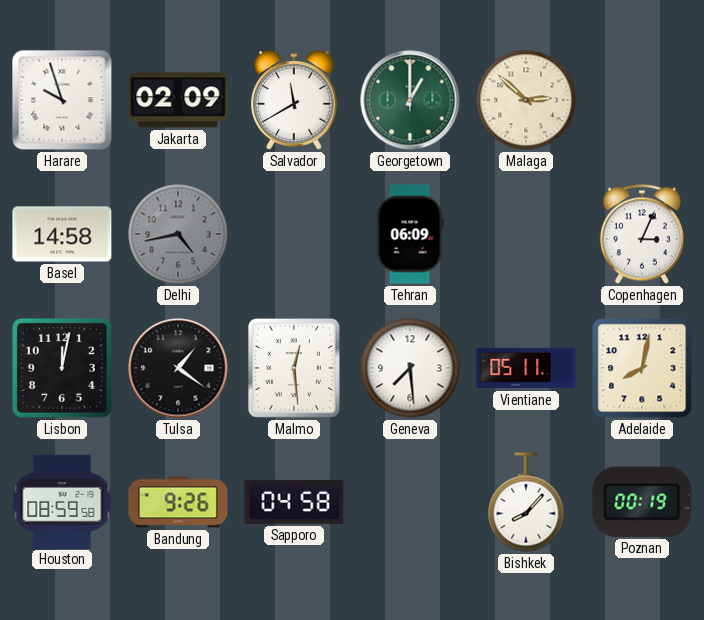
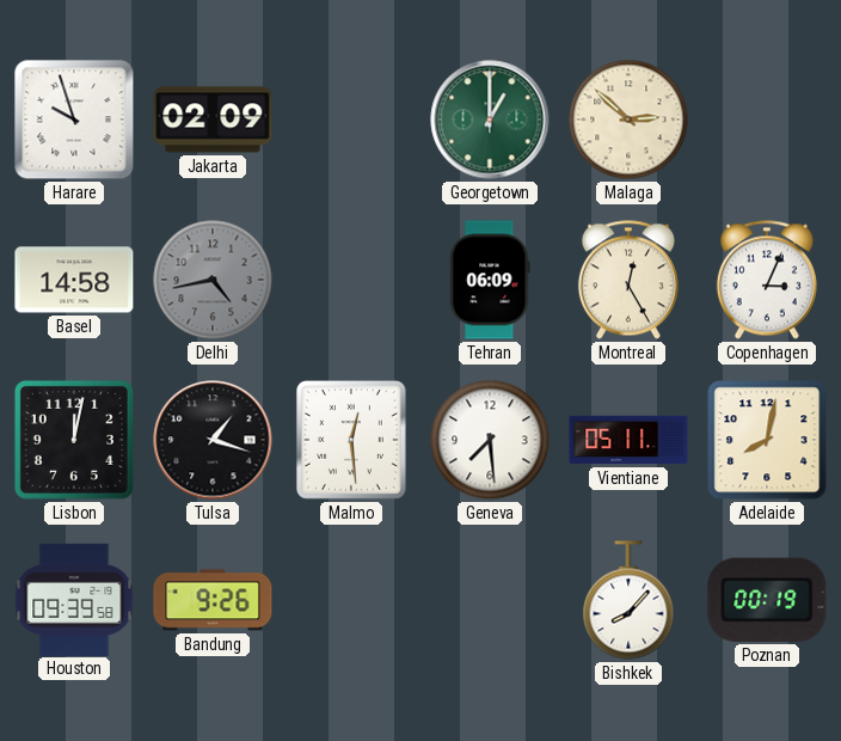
Salvador: 11:40 -> none
Montreal: none -> 12:25
Tulsa: 1:21 -> 1:18
Houston: 08:59 -> 09:39
Sapporo: 04:58 -> none
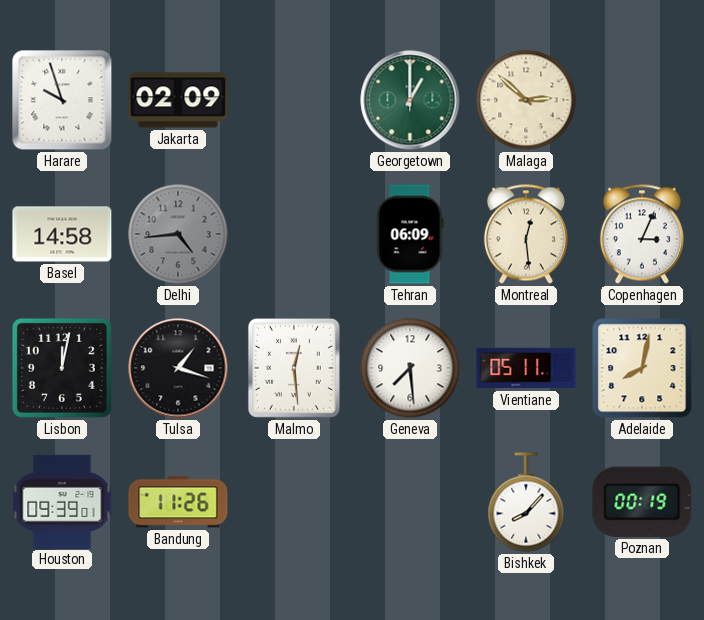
Delhi: 4:43 -> 4:44
Montreal: 12:25 -> 12:29
Houston: 09:39:58 -> 09:39:01
Bandung: 9:26 -> 11:26
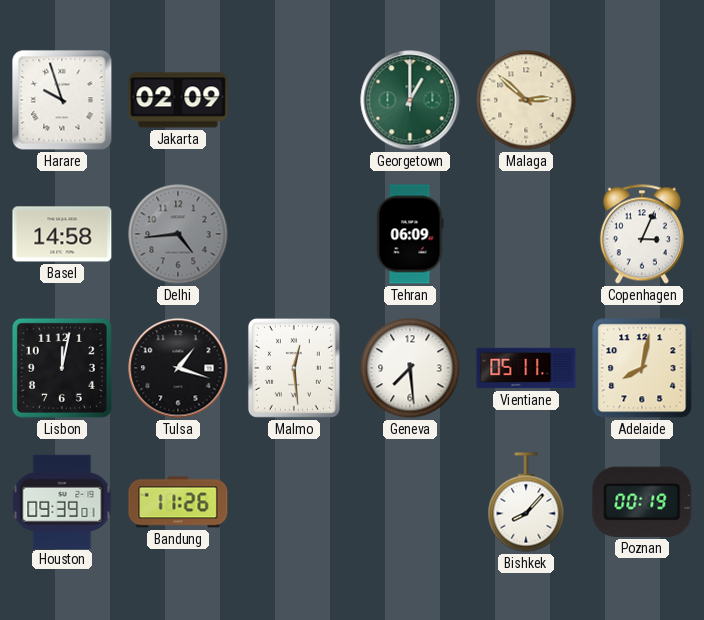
Montreal: 12:29 -> none
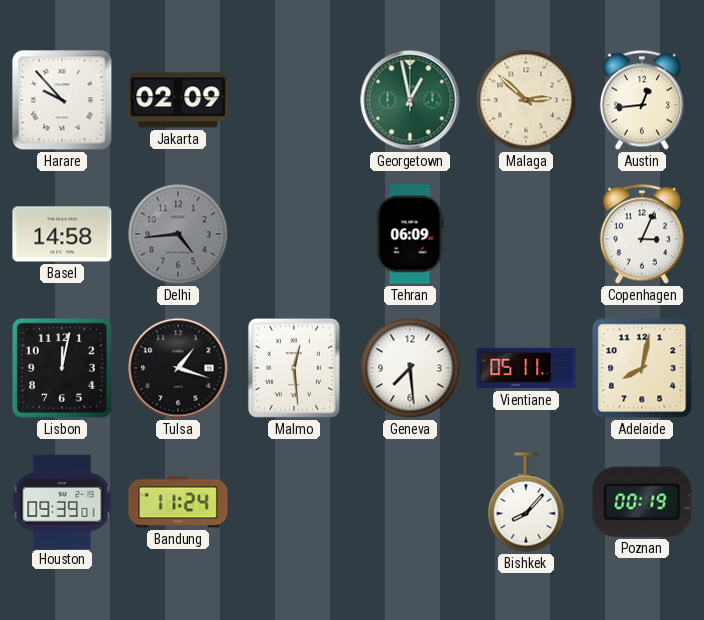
Harare: 9:57 -> 9:53
Georgetown: 1:00 -> 12:58
Austin: none -> 12:44
Bandung: 11:26 -> 11:24
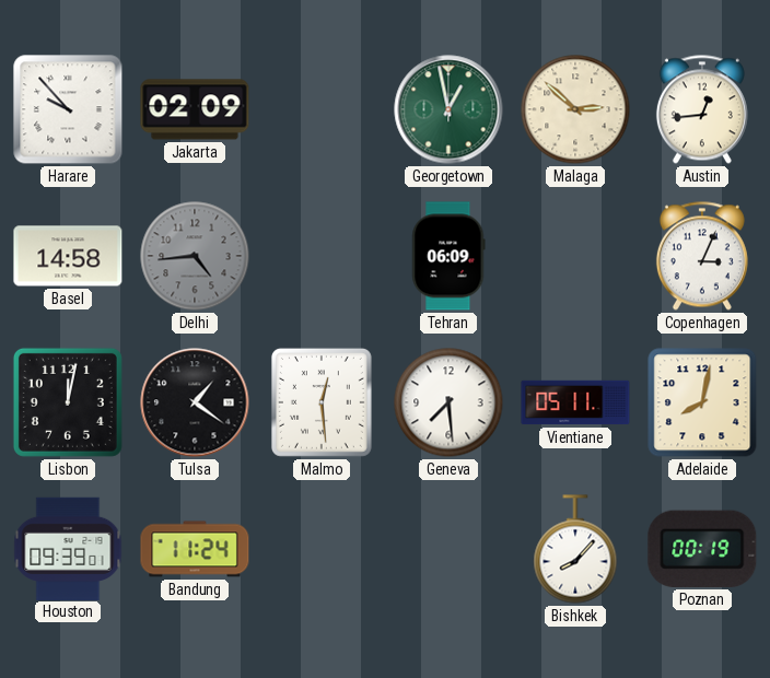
Tulsa: 1:18 -> 1:21
